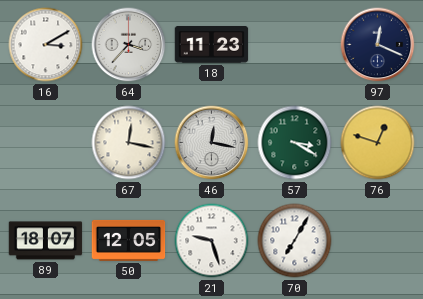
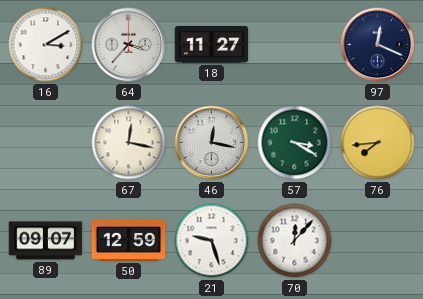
18: 11:23 -> 11:27
76: 12:48 -> 7:44
89: 18:07 -> 09:07
50: 12:05 -> 12:59
70: 7:05 -> 12:07
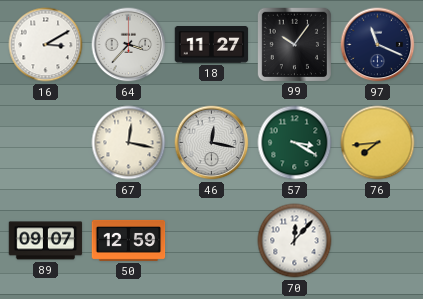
99: none -> 10:06
97: 12:19 -> 11:19
21: 9:27 -> none
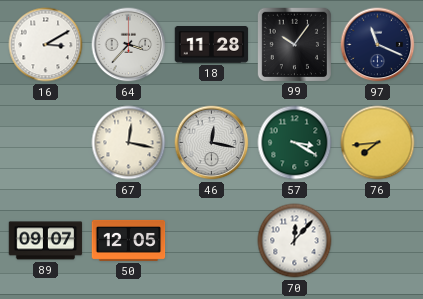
18: 11:27 -> 11:28
50: 12:59 -> 12:05
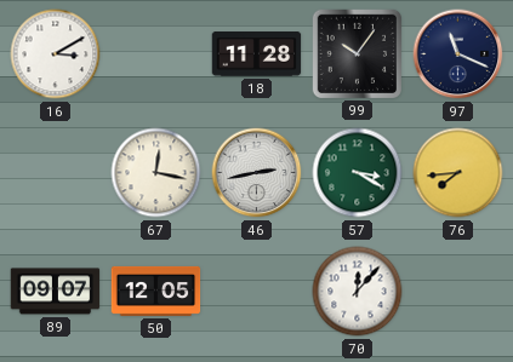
64: 3:37 -> none
46: 12:17 -> 2:43
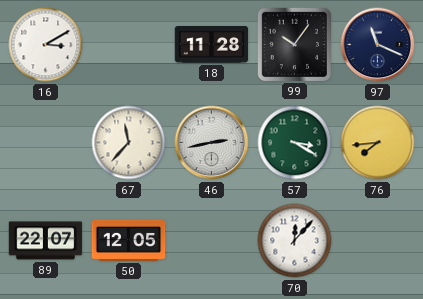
67: 12:17 -> 11:37
89: 09:07 -> 22:07
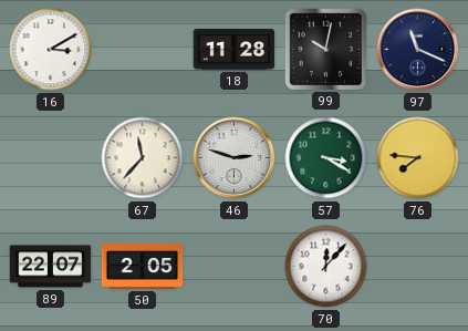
99: 10:06 -> 10:02
46: 2:43 -> 2:48
76: 7:44 -> 7:46
50: 12:05 -> 2:05
